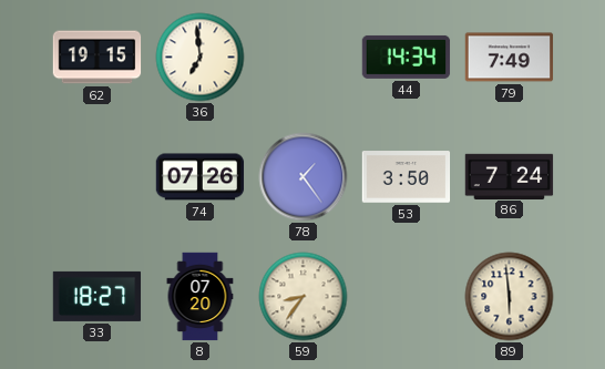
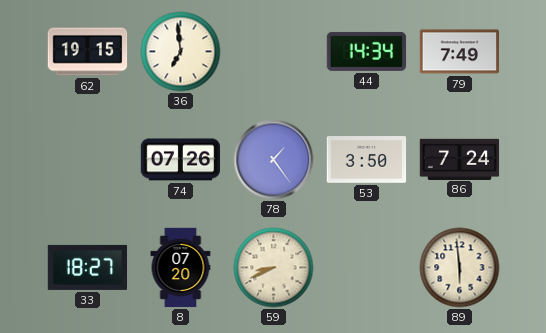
59: 8:36 -> 8:41
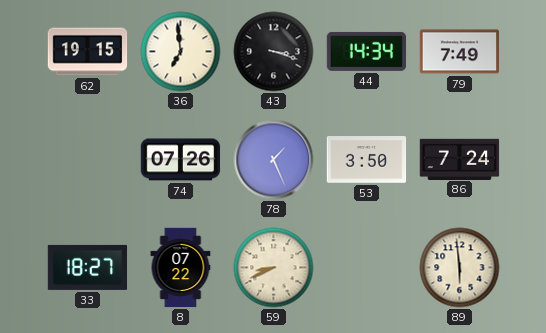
43: none -> 3:18
78: 1:24 -> 1:26
8: 07:20 -> 07:22
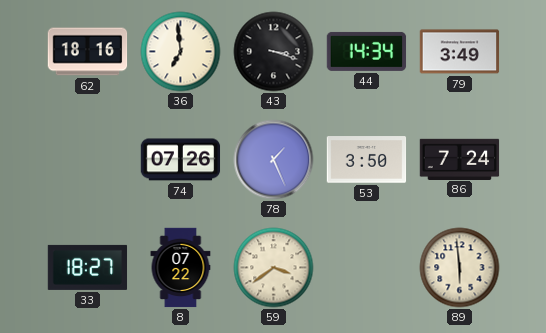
62: 19:15 -> 18:16
79: 7:49 -> 3:49
59: 8:41 -> 3:39
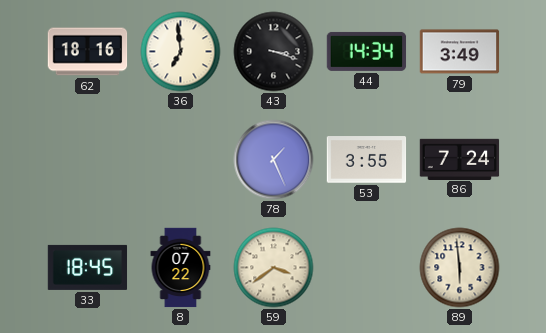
74: 07:26 -> none
53: 3:50 -> 3:55
33: 18:27 -> 18:45
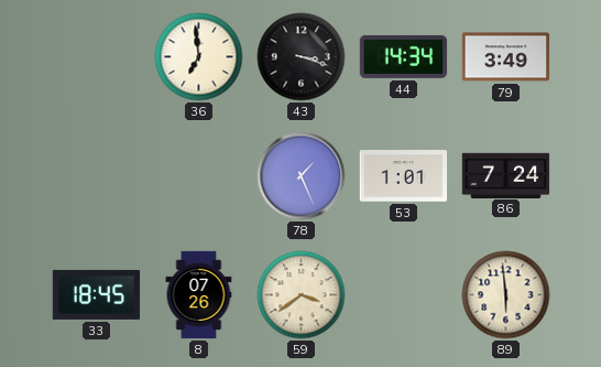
62: 18:16 -> none
53: 3:55 -> 1:01
8: 07:22 -> 07:26
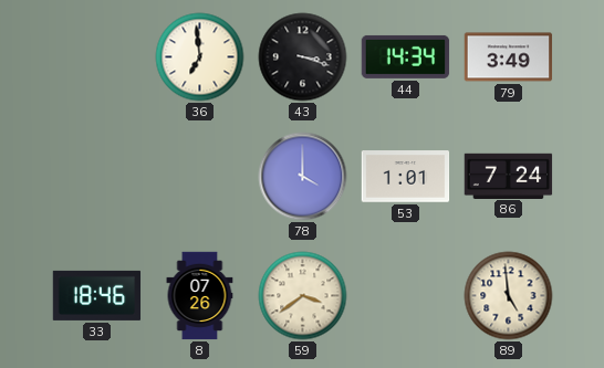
78: 1:26 -> 4:00
33: 18:45 -> 18:46
89: 5:59 -> 4:59
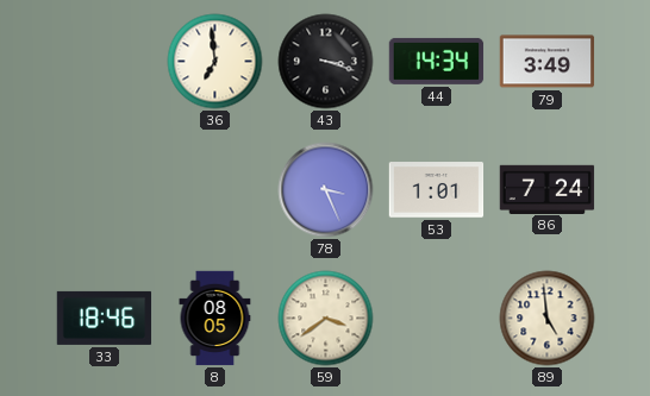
78: 4:00 -> 3:26
8: 07:26 -> 08:05
